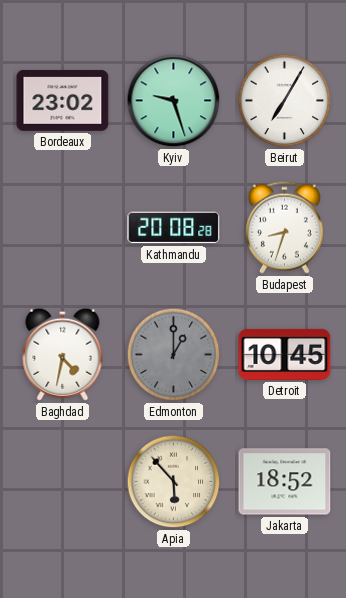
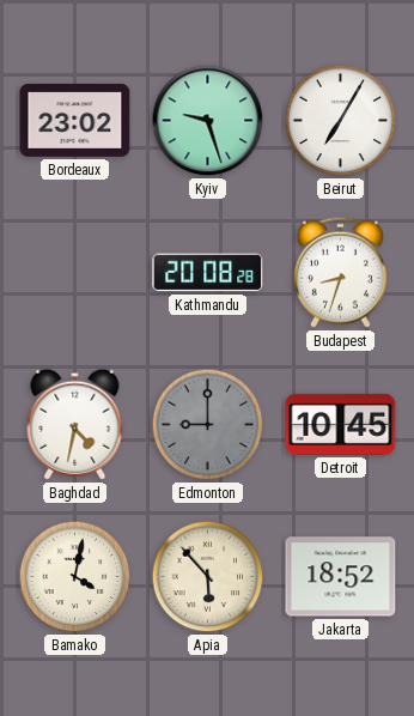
Edmonton: 1:00 -> 9:00
Bamako: none -> 4:02
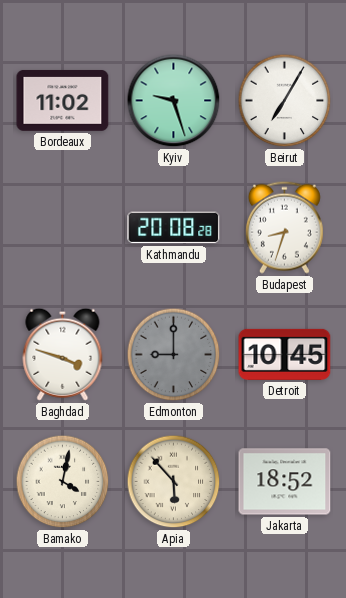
Bordeaux: 23:02 -> 11:02
Baghdad: 4:32 -> 3:48
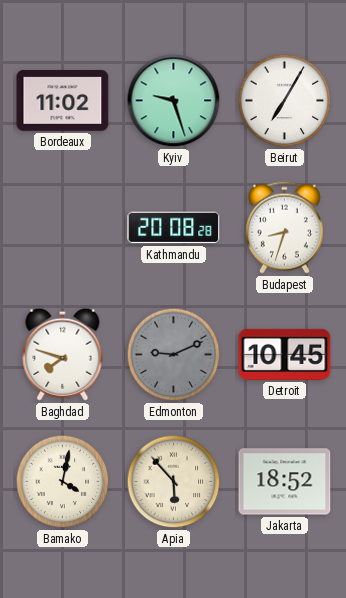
Baghdad: 3:48 -> 7:48
Edmonton: 9:00 -> 9:11
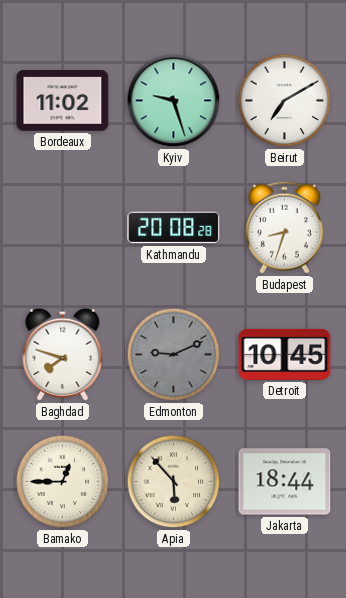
Beirut: 7:05 -> 7:10
Bamako: 4:02 -> 12:45
Jakarta: 18:52 -> 18:44
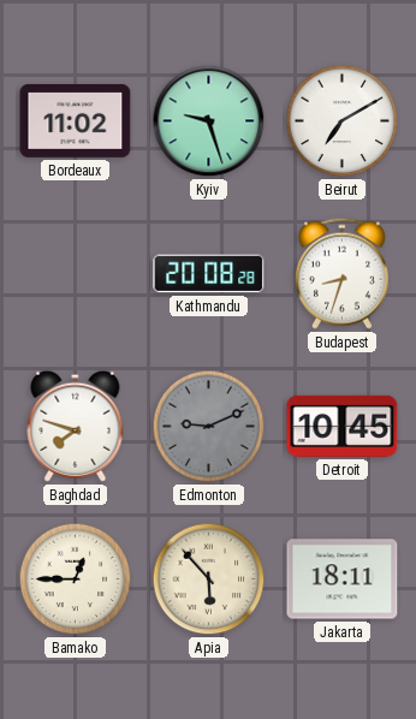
Jakarta: 18:44 -> 18:11
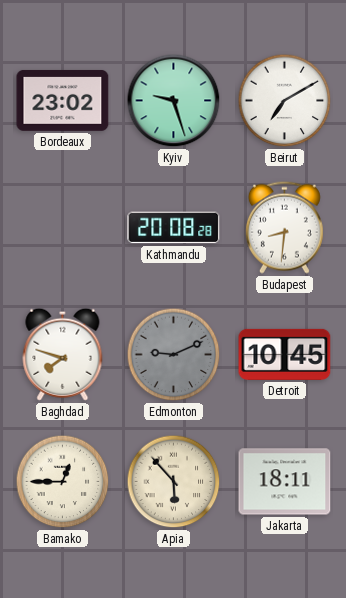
Bordeaux: 11:02 -> 23:02
Budapest: 8:33 -> 8:31
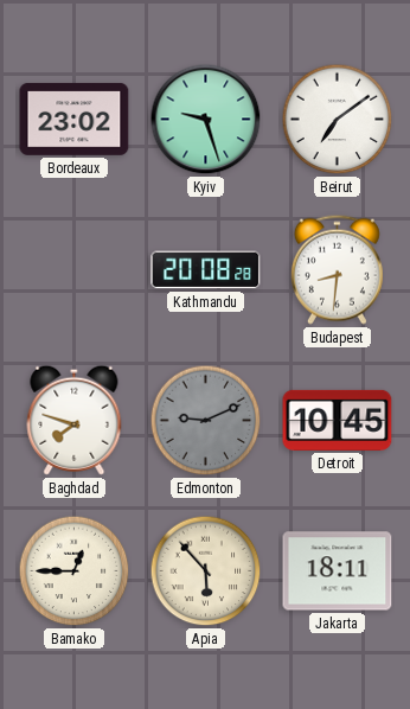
Beirut: 7:10 -> 7:09
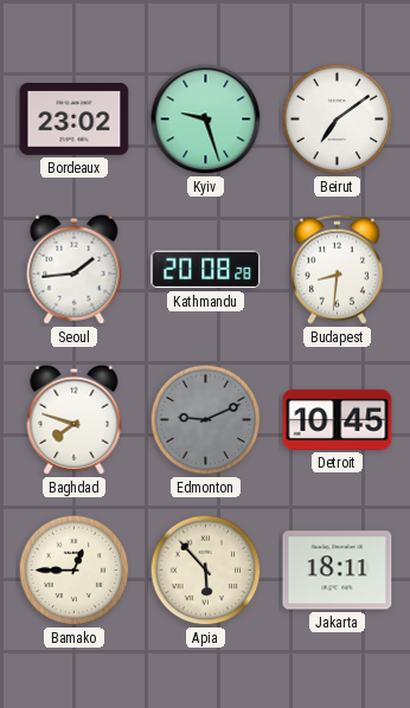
Seoul: none -> 1:44
